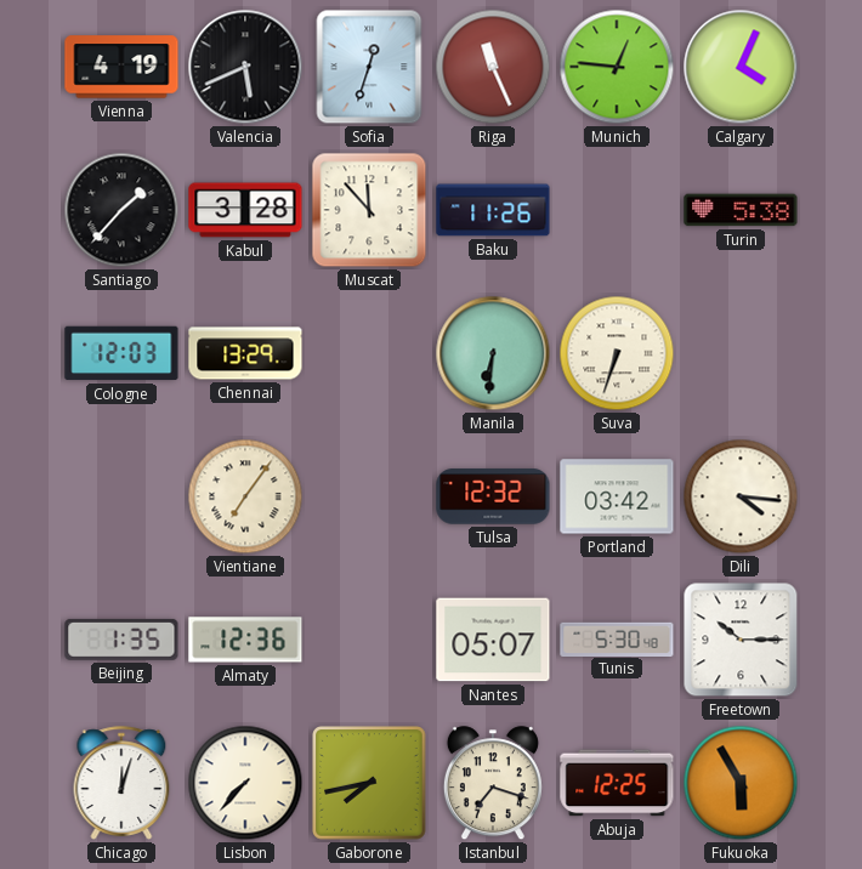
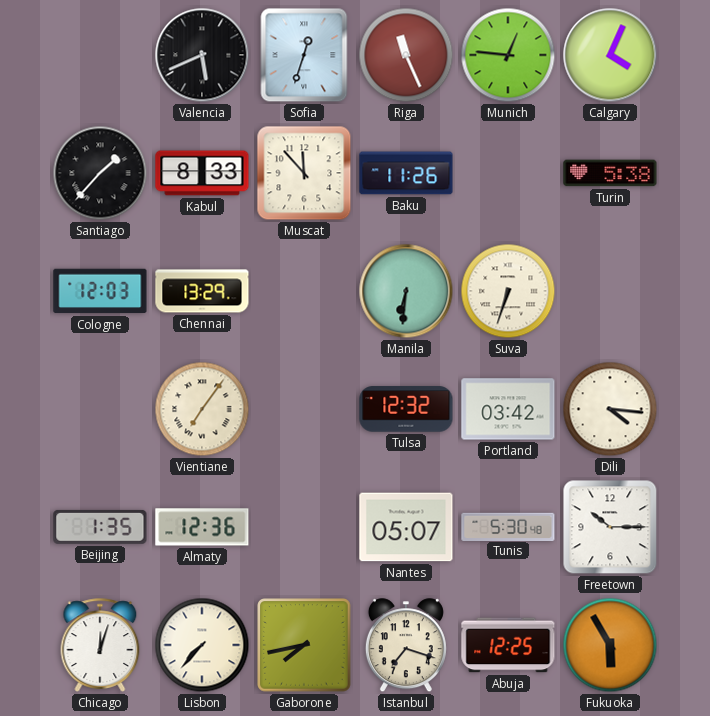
Vienna: 4:19 -> none
Kabul: 3:28 -> 8:33
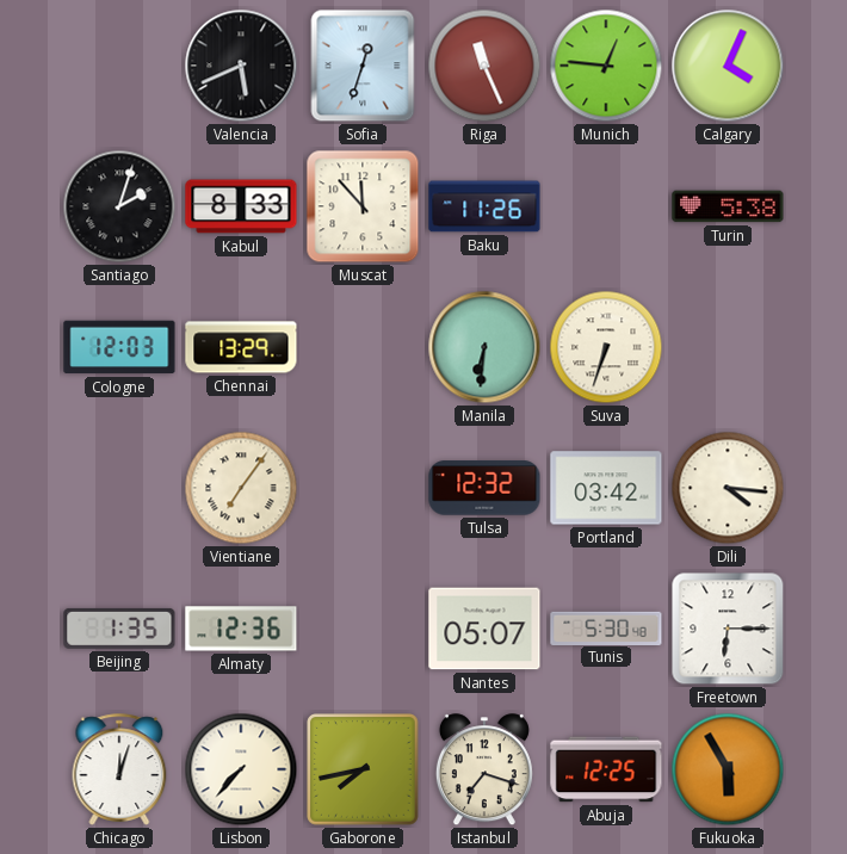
Santiago: 1:37 -> 2:03
Freetown: 10:15 -> 6:15
